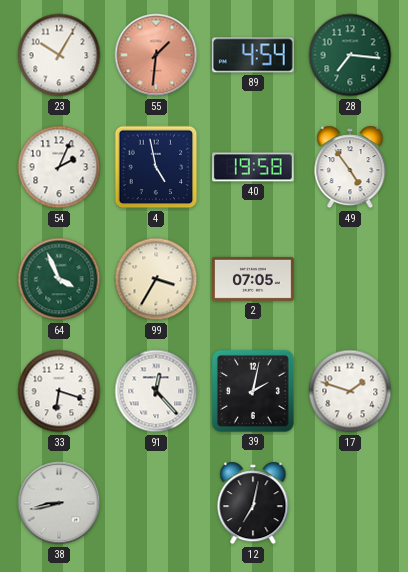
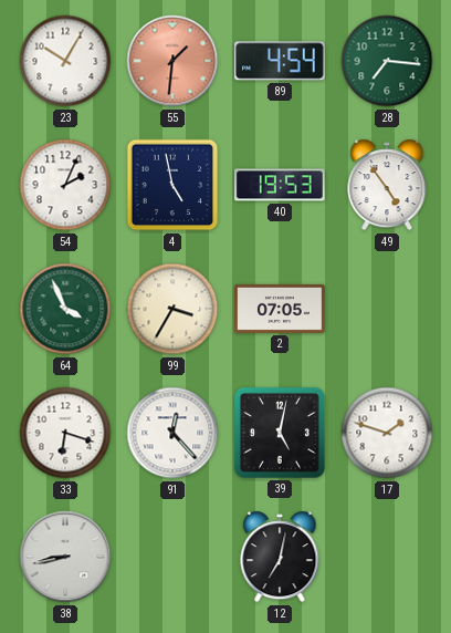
40: 19:58 -> 19:53
39: 2:02 -> 5:02
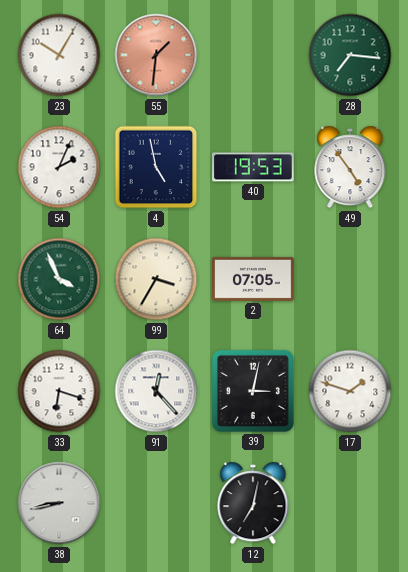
89: 4:54 -> none
39: 5:02 -> 3:02
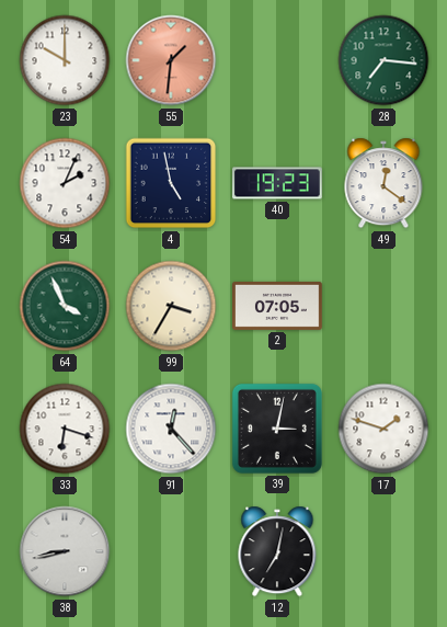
23: 10:05 -> 10:00
40: 19:53 -> 19:23
49: 4:54 -> 12:21
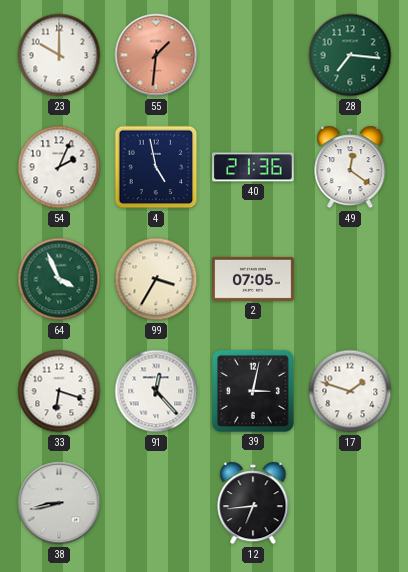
40: 19:23 -> 21:36
12: 7:02 -> 6:44
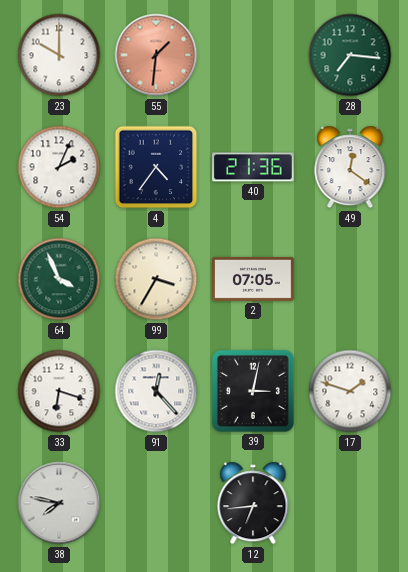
4: 4:58 -> 4:36
38: 8:43 -> 7:47
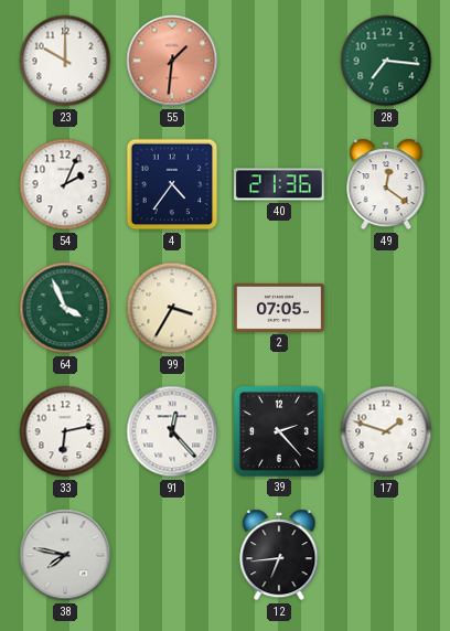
33: 6:18 -> 6:13
39: 3:02 -> 2:23
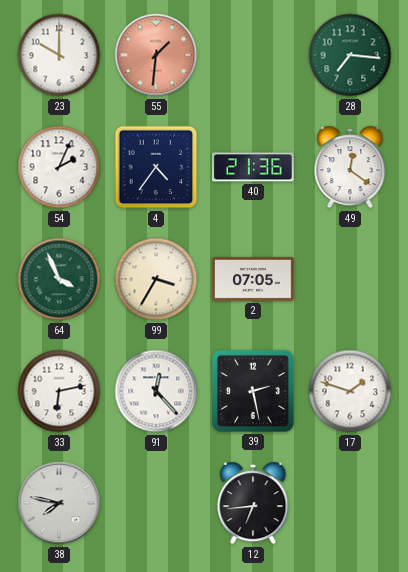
39: 2:23 -> 2:28
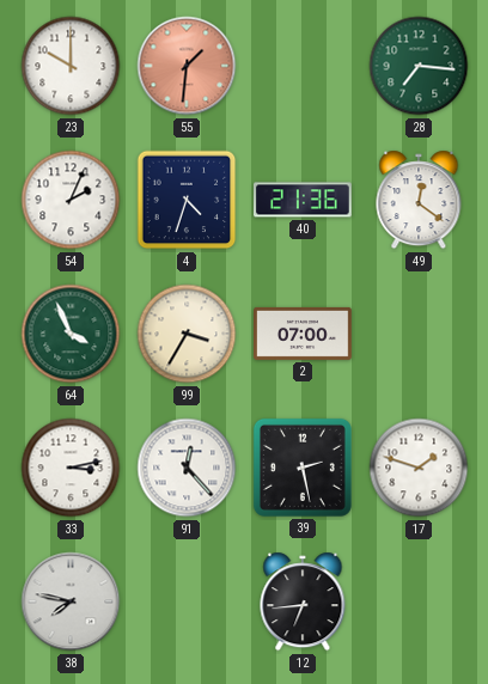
4: 4:36 -> 4:33
2: 07:05 -> 07:00
33: 6:13 -> 3:13
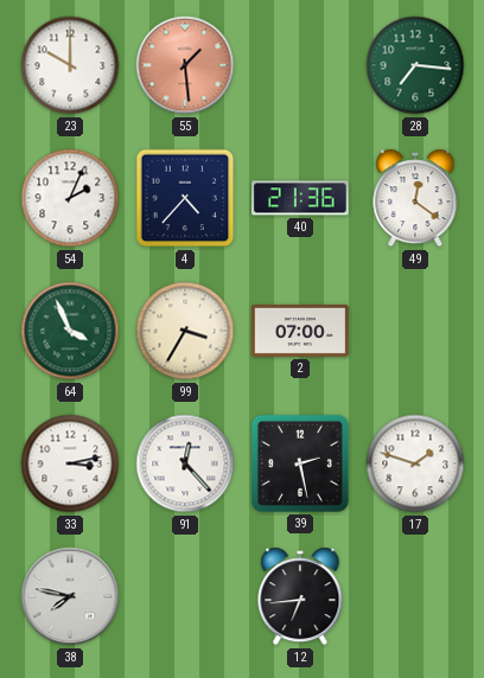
55: 1:31 -> 1:29
4: 4:33 -> 4:37
